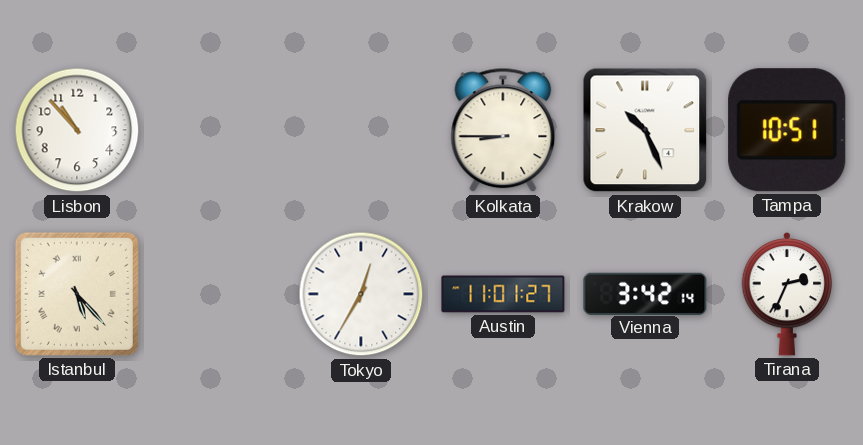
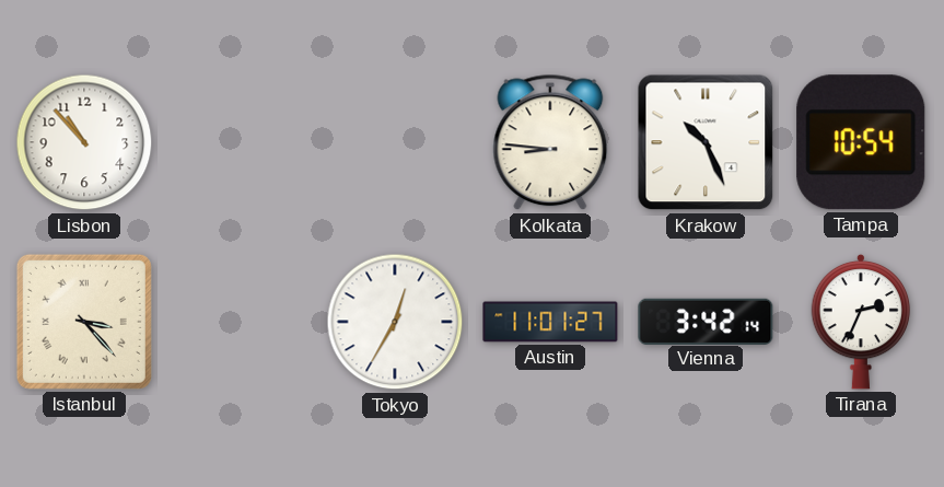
Kolkata: 8:45 -> 8:46
Tampa: 10:51 -> 10:54
Istanbul: 5:23 -> 3:23
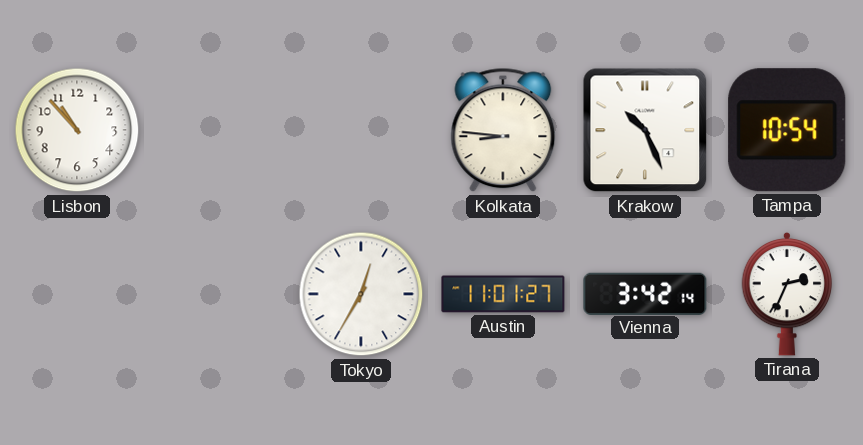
Istanbul: 3:23 -> none
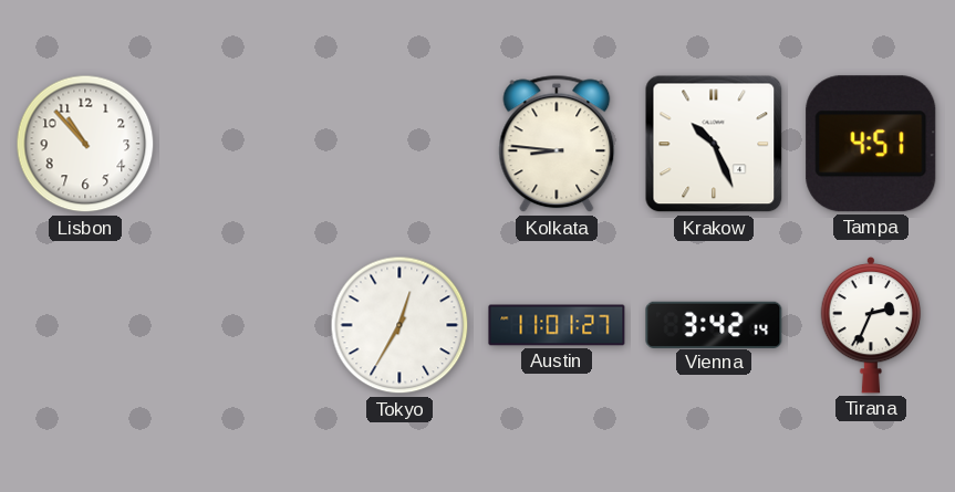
Tampa: 10:54 -> 4:51
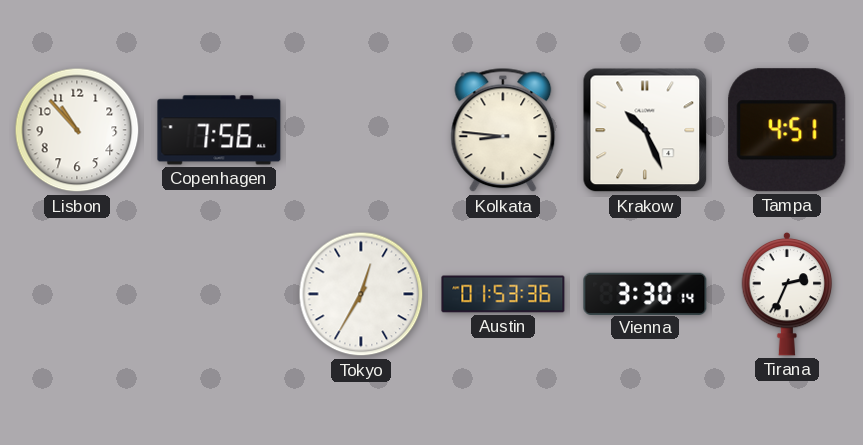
Copenhagen: none -> 7:56
Austin: 11:01 -> 01:53
Vienna: 3:42 -> 3:30
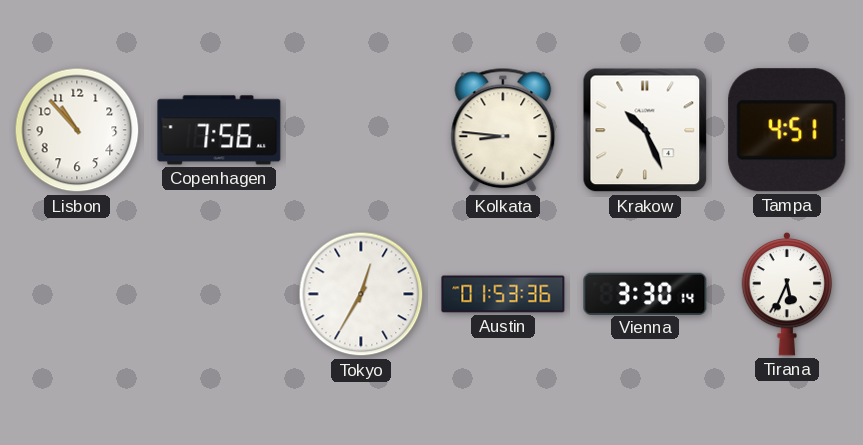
Tirana: 2:34 -> 5:34
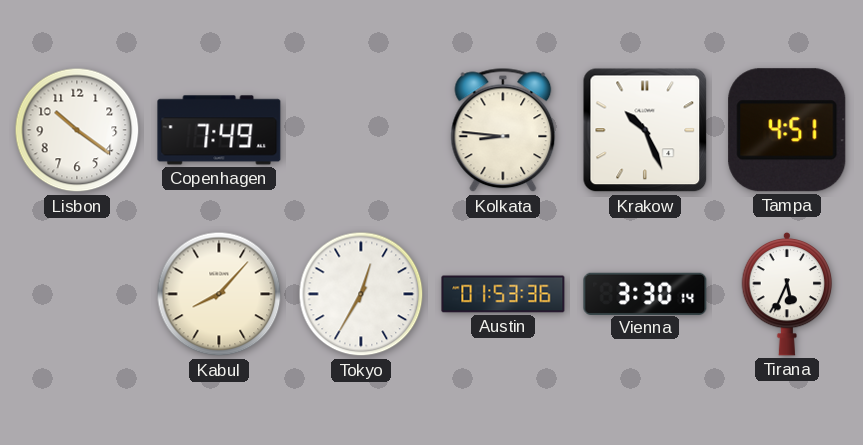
Lisbon: 10:53 -> 10:21
Copenhagen: 7:56 -> 7:49
Kabul: none -> 8:07
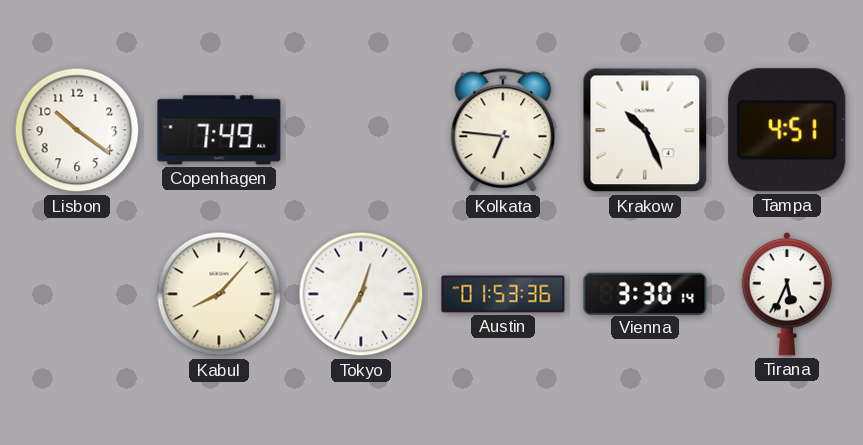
Kolkata: 8:46 -> 6:46
